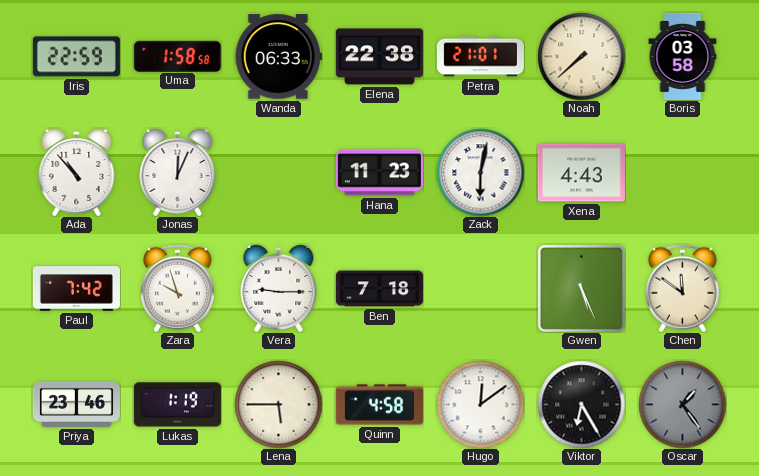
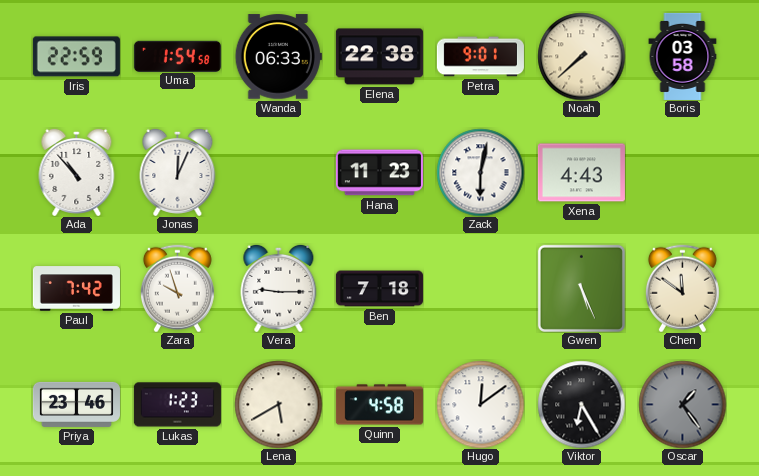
Uma: 1:58 -> 1:54
Petra: 21:01 -> 9:01
Lukas: 1:19 -> 1:23
Lena: 5:45 -> 5:40
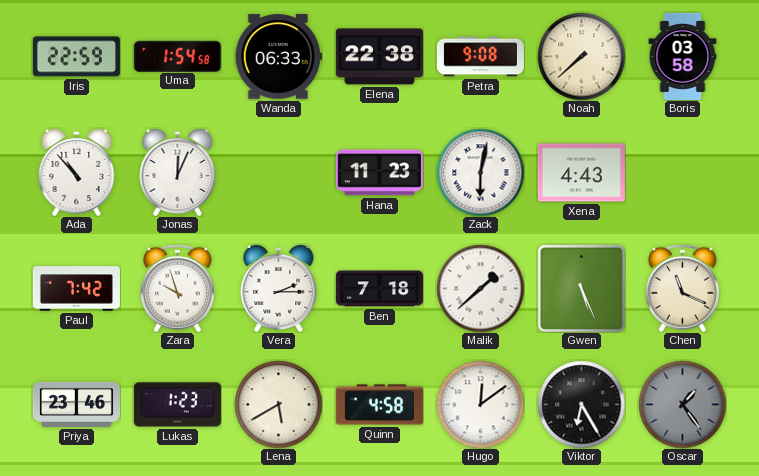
Petra: 9:01 -> 9:08
Vera: 9:15 -> 2:15
Malik: none -> 1:38
Chen: 11:51 -> 11:19
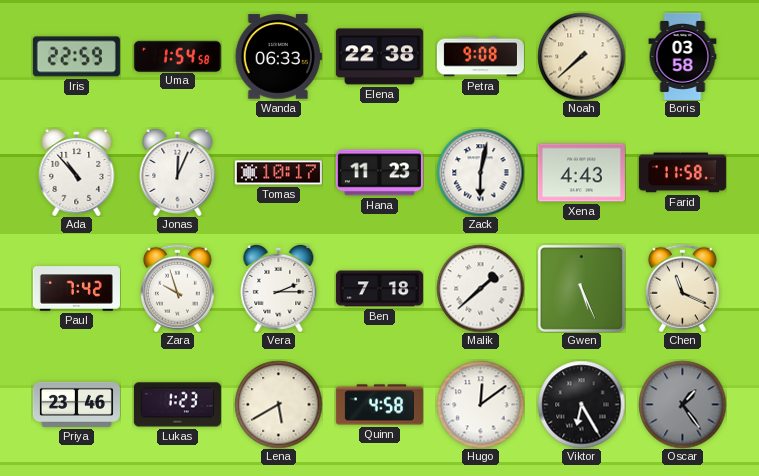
Tomas: none -> 10:17
Farid: none -> 11:58
